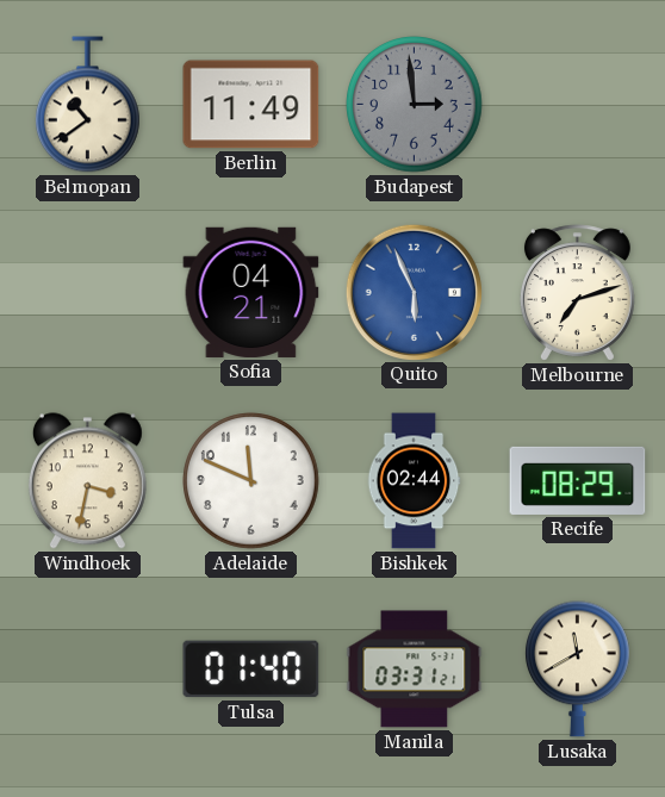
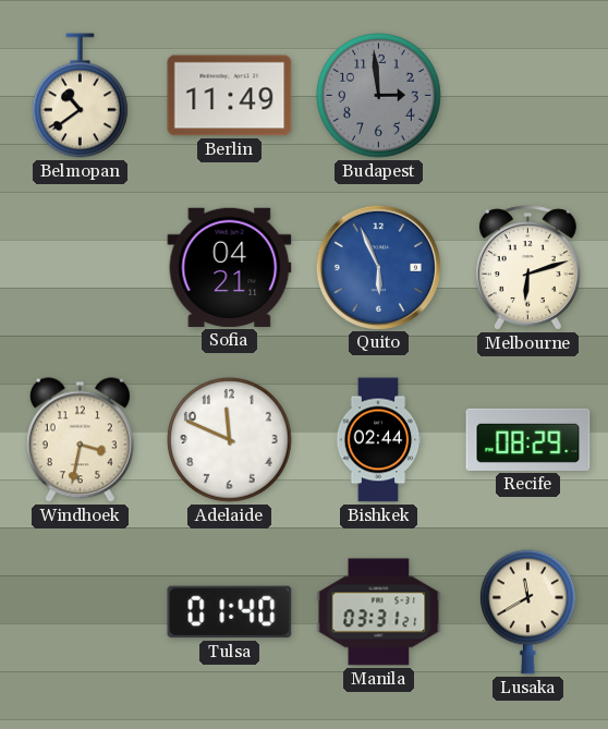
Melbourne: 7:12 -> 6:12
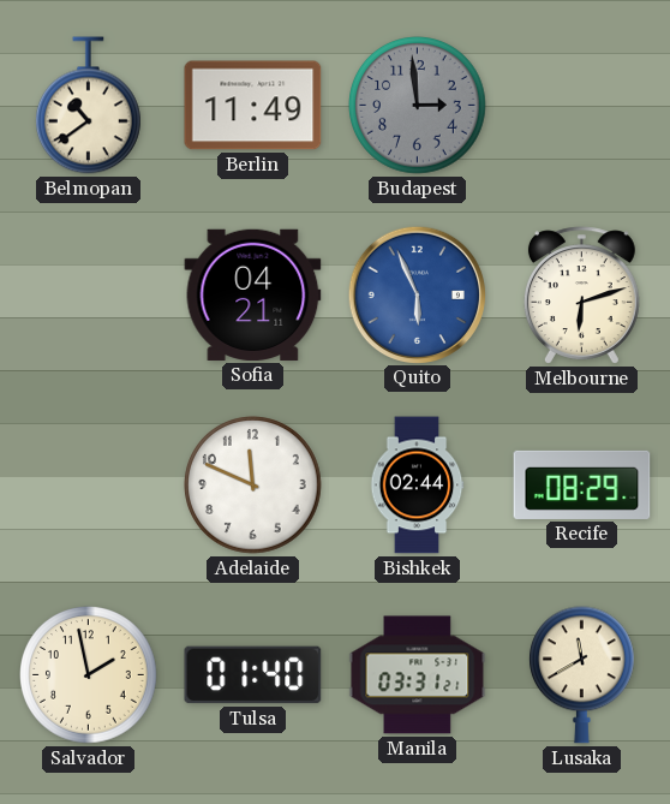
Windhoek: 3:32 -> none
Salvador: none -> 1:58
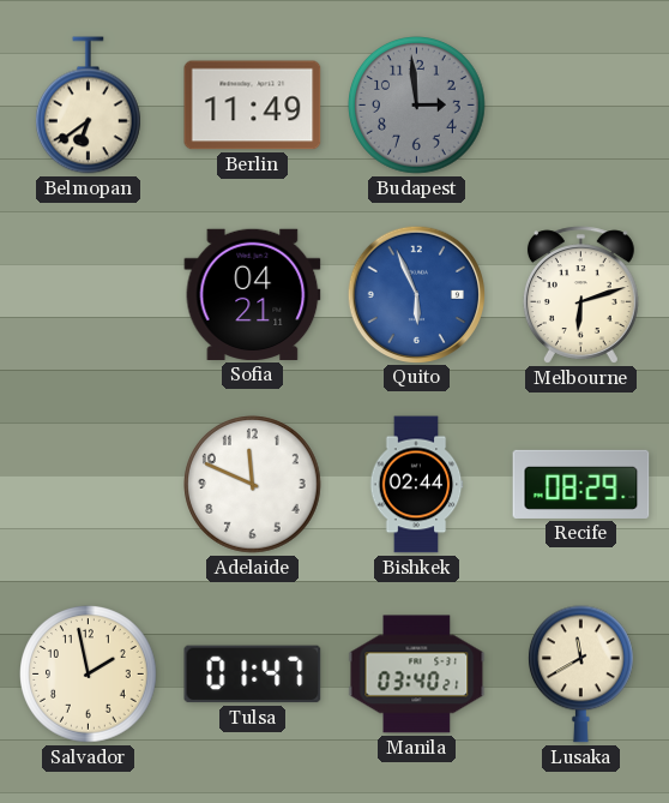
Belmopan: 10:39 -> 6:39
Tulsa: 01:40 -> 01:47
Manila: 03:31 -> 03:40
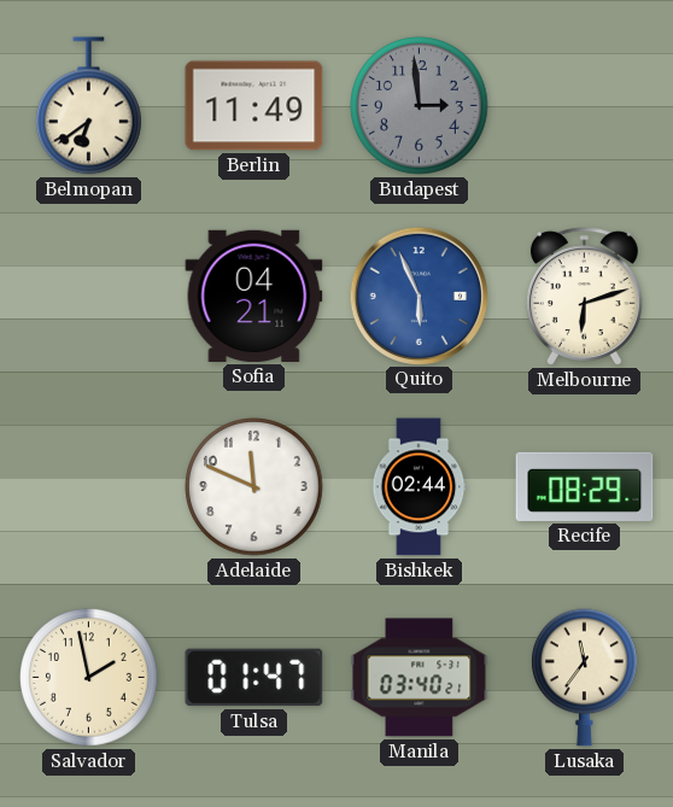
Lusaka: 11:40 -> 11:36
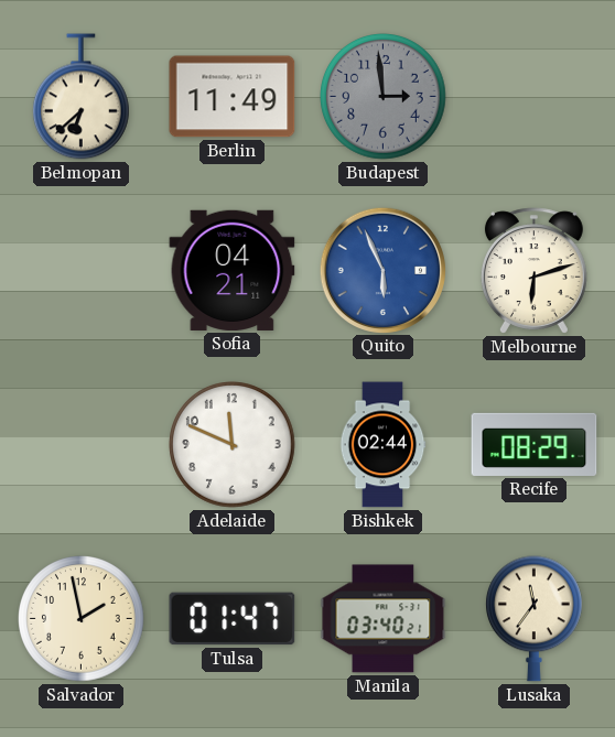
Belmopan: 6:39 -> 6:38
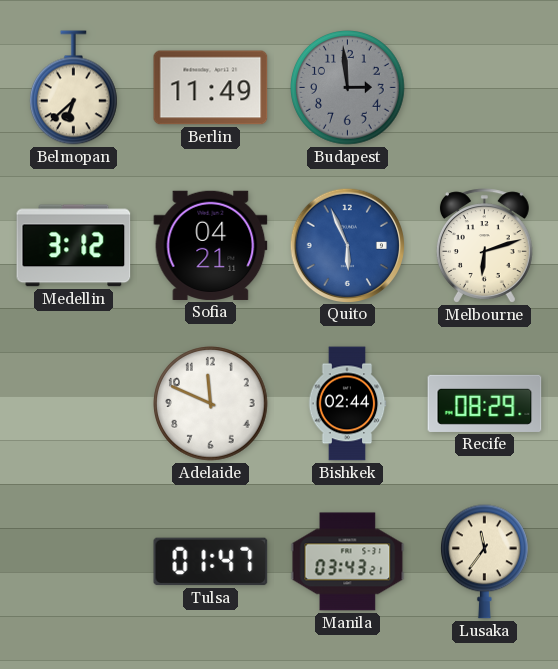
Medellin: none -> 3:12
Salvador: 1:58 -> none
Manila: 03:40 -> 03:43
